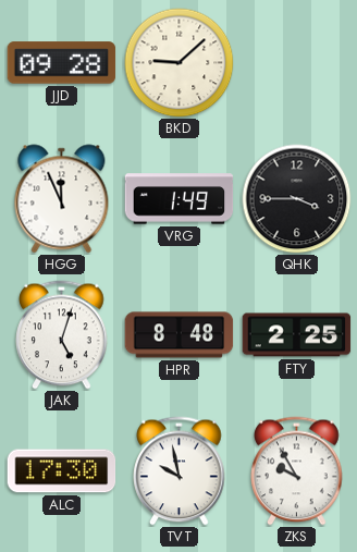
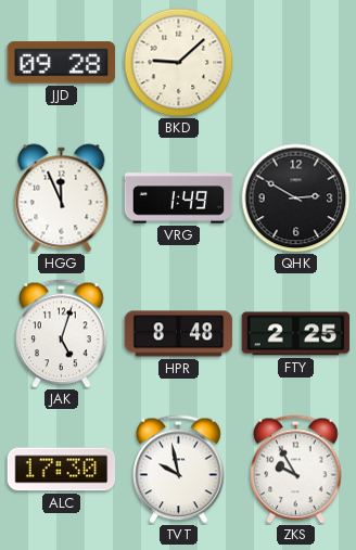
QHK: 3:45 -> 2:50
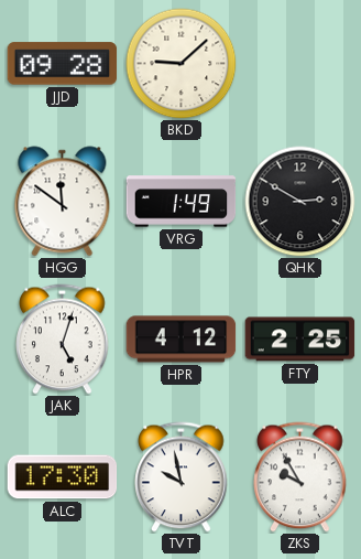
HGG: 11:56 -> 11:51
HPR: 8:48 -> 4:12
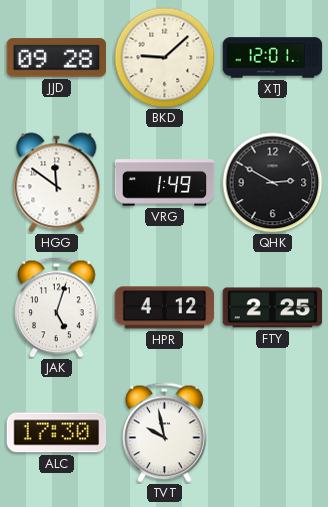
XTJ: none -> 12:01
ZKS: 9:55 -> none
